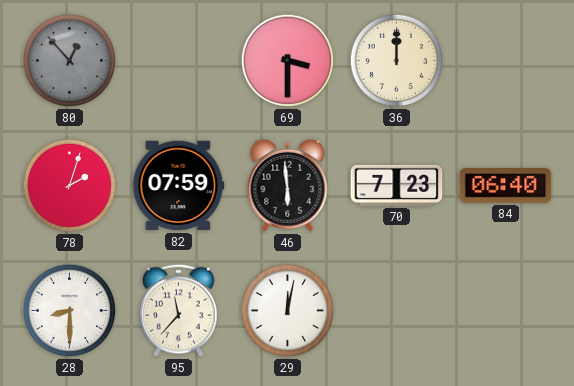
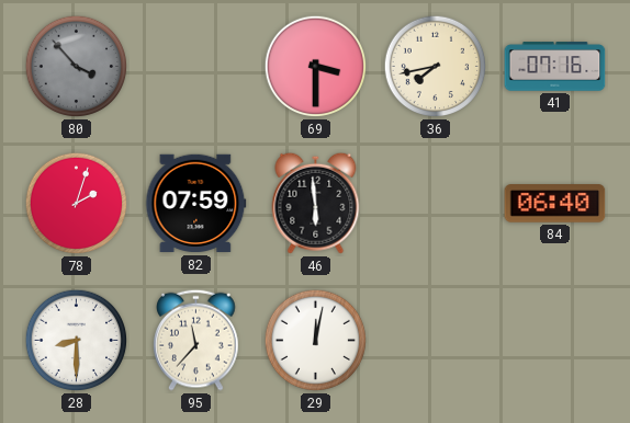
80: 12:53 -> 3:53
36: 12:00 -> 7:43
41: none -> 07:16
70: 7:23 -> none
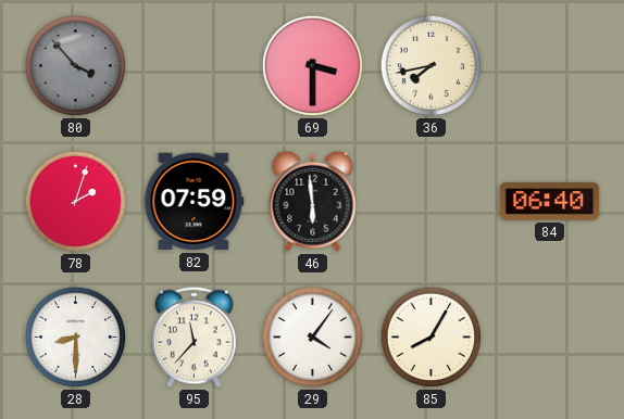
41: 07:16 -> none
29: 12:02 -> 4:06
85: none -> 8:05
